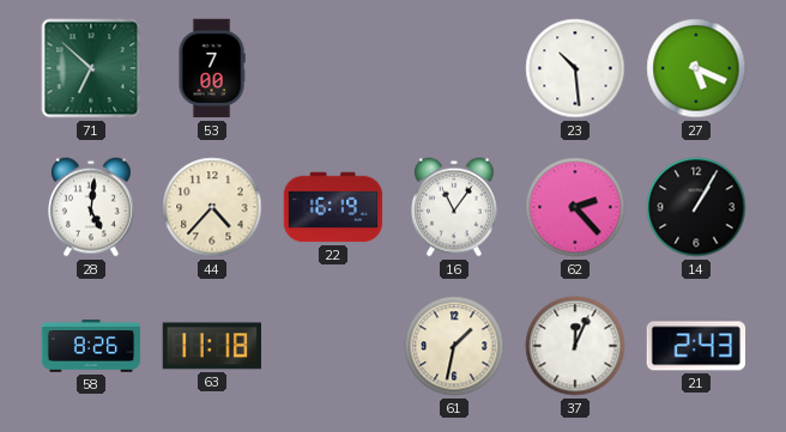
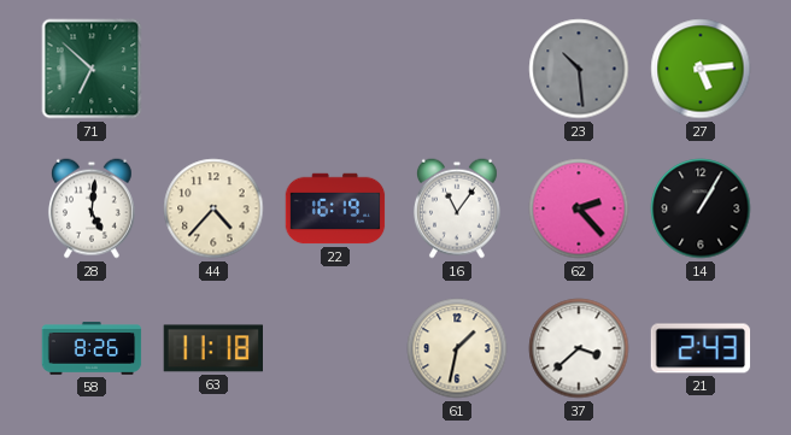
53: 7:00 -> none
23 dial: white -> grey
27: 5:19 -> 5:14
37: 12:04 -> 3:38
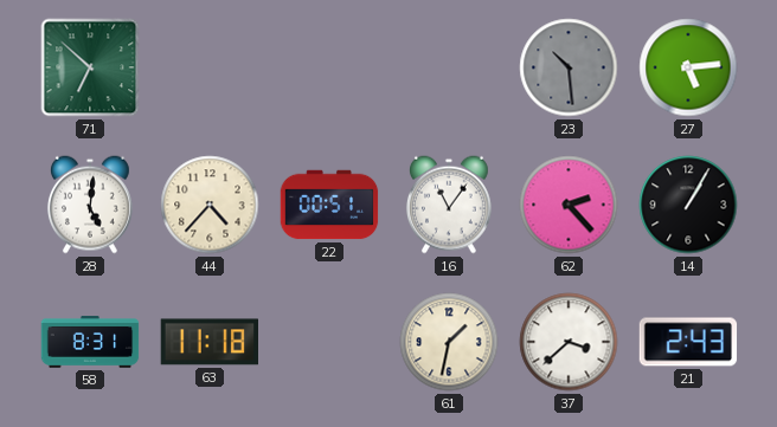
22: 16:19 -> 00:51
58: 8:26 -> 8:31
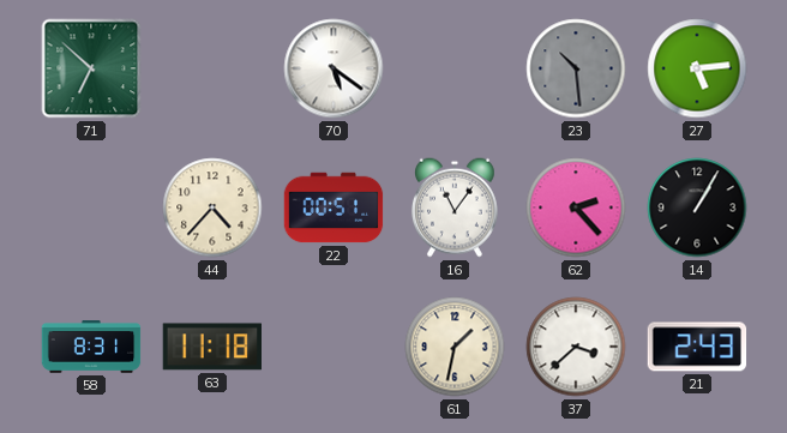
70: none -> 5:21
28: 5:01 -> none
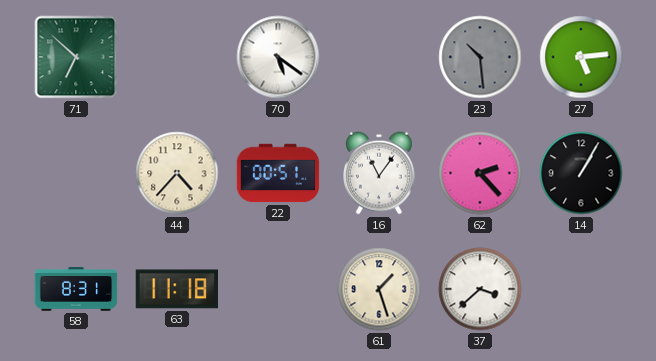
61: 1:32 -> 1:27
21: 2:43 -> none
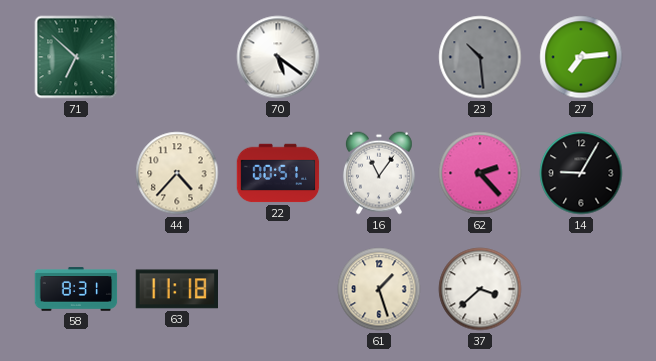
27: 5:14 -> 7:14
14: 1:05 -> 9:05
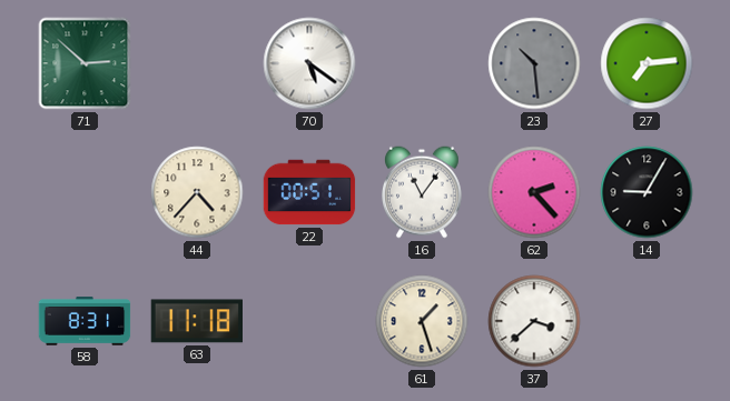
71: 6:52 -> 2:52
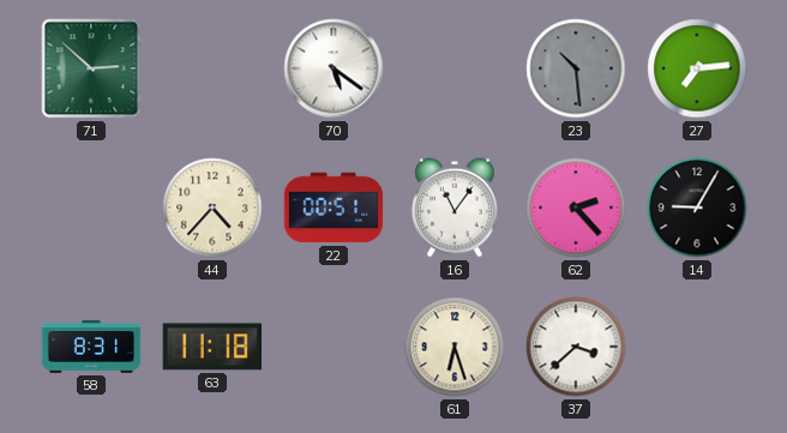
61: 1:27 -> 6:27
